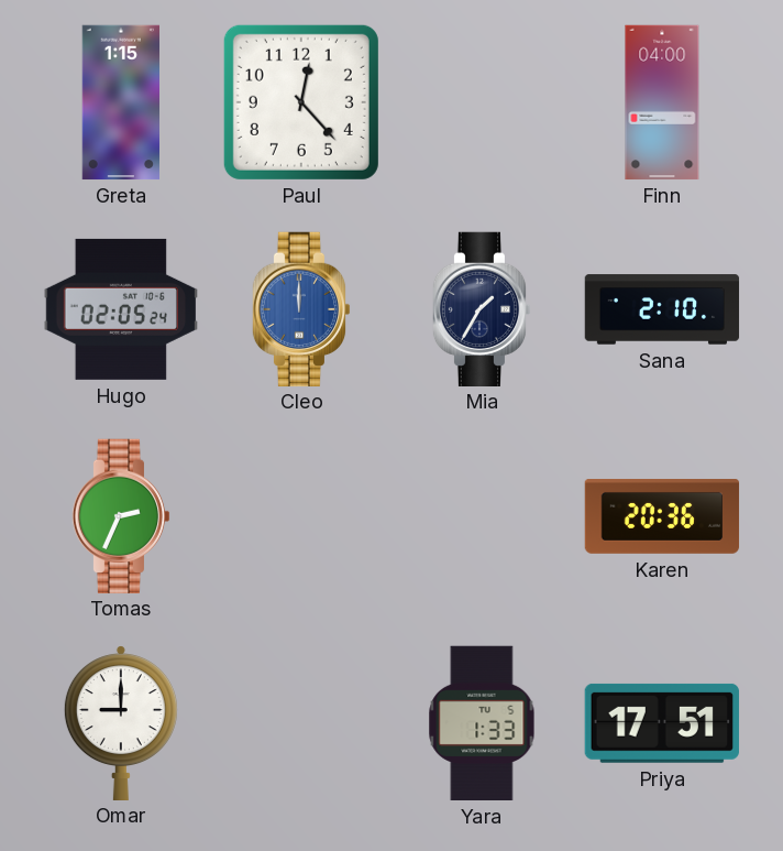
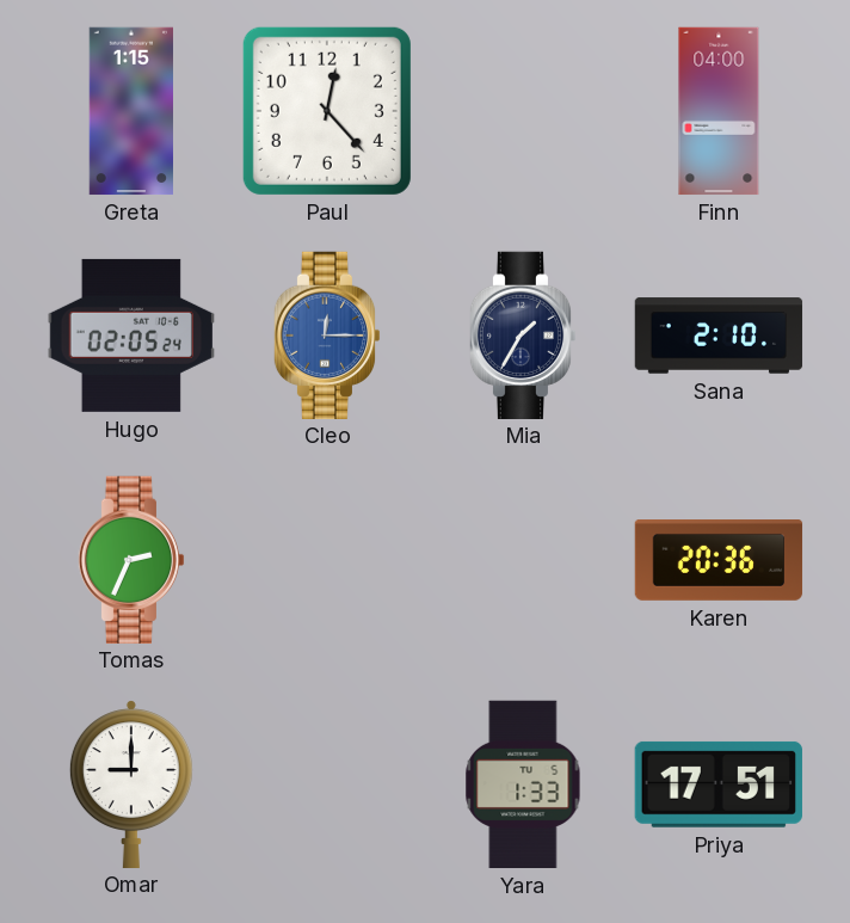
Cleo: 12:00 -> 12:15
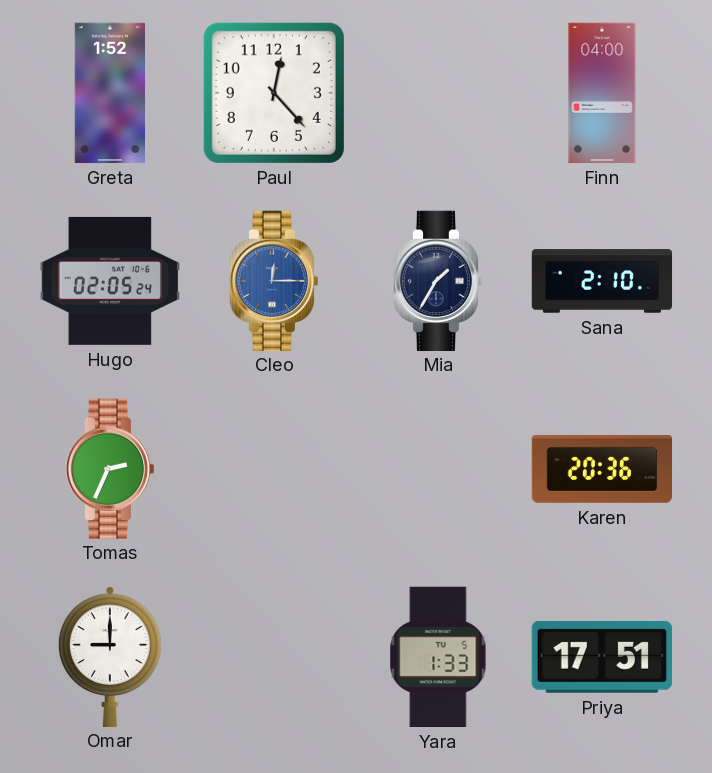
Greta: 1:15 -> 1:52
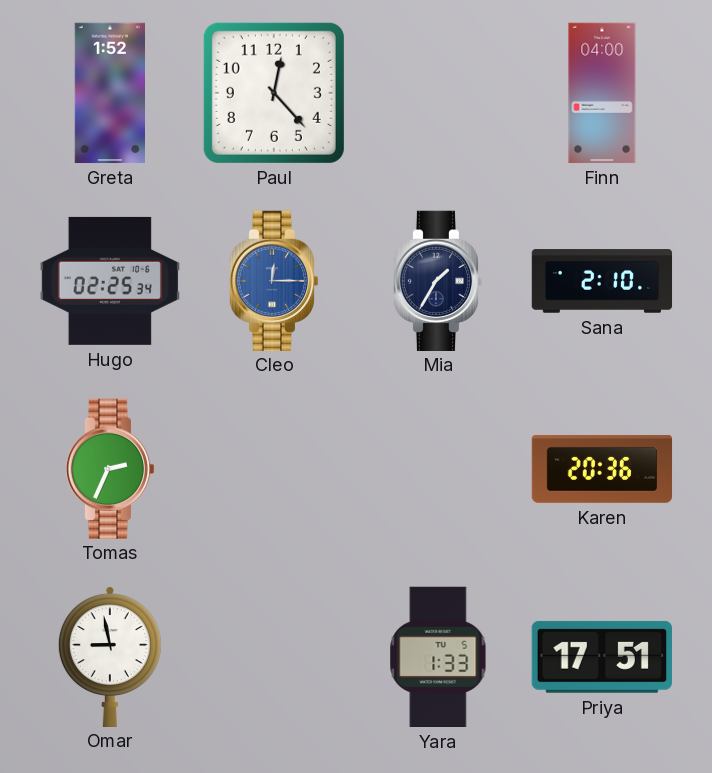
Hugo: 02:05 -> 02:25
Omar: 9:00 -> 8:58
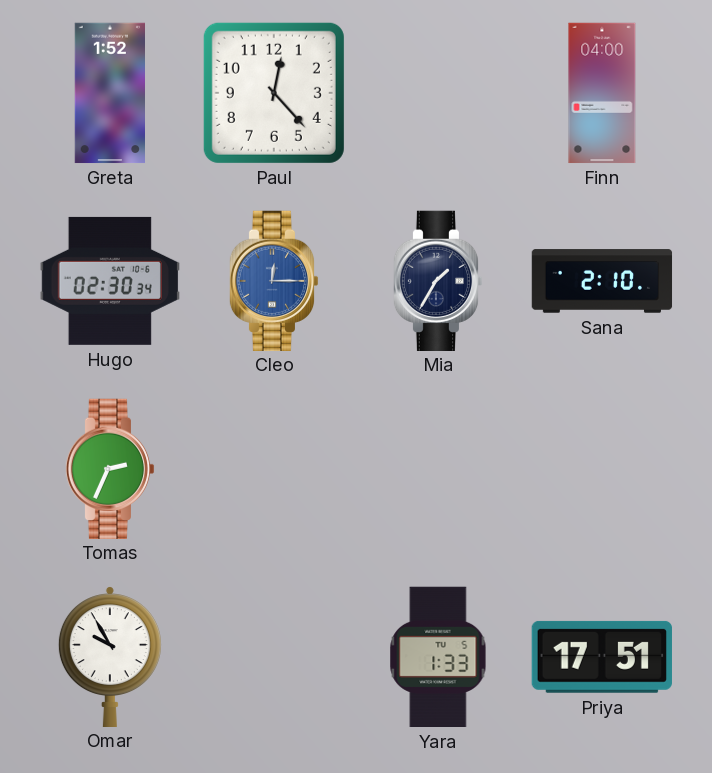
Hugo: 02:25 -> 02:30
Karen: 20:36 -> none
Omar: 8:58 -> 9:55
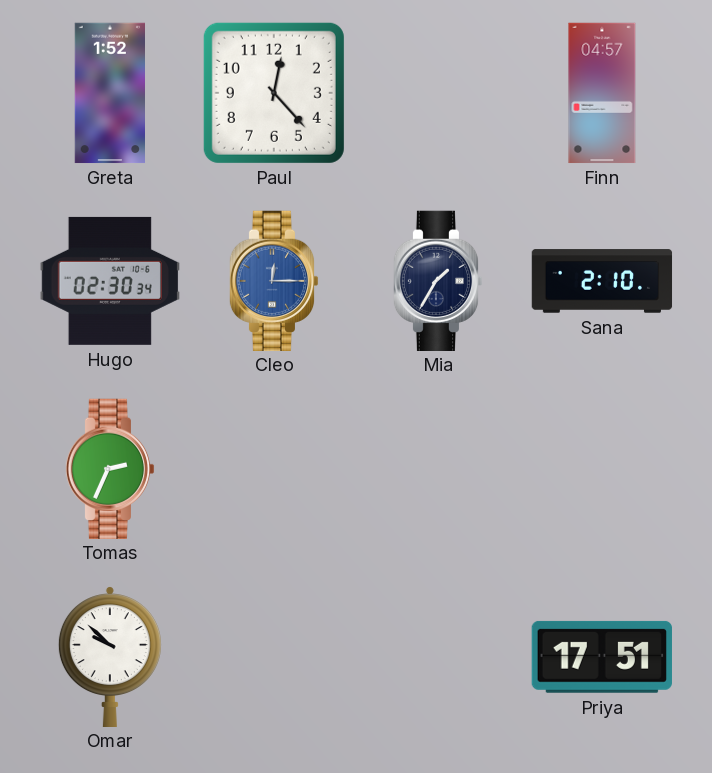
Finn: 04:00 -> 04:57
Omar: 9:55 -> 9:52
Yara: 1:33 -> none
